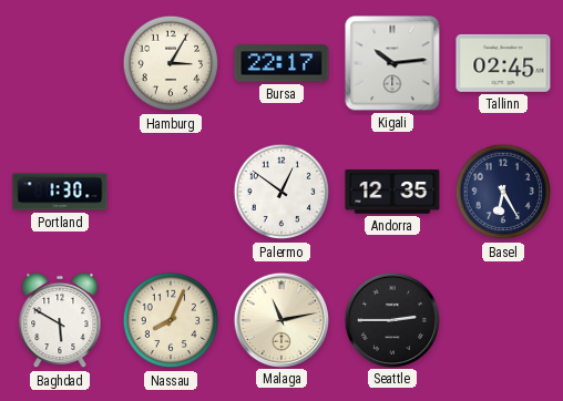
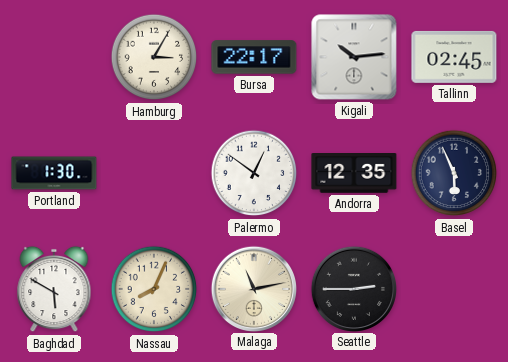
Basel: 6:25 -> 5:56
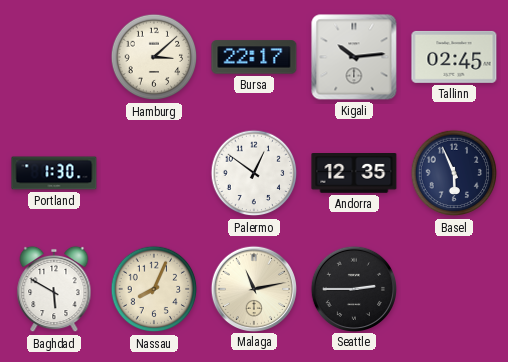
Hamburg: 3:05 -> 3:08
